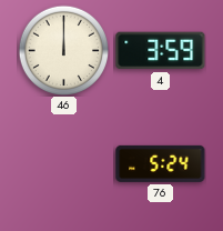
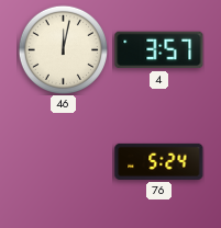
46: 12:00 -> 12:02
4: 3:59 -> 3:57
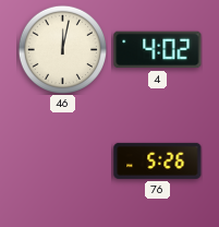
4: 3:57 -> 4:02
76: 5:24 -> 5:26
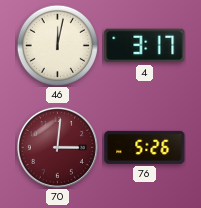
4: 4:02 -> 3:17
70: none -> 3:01
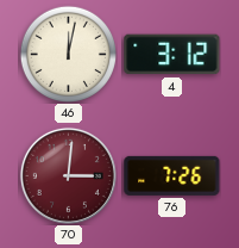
4: 3:17 -> 3:12
76: 5:26 -> 7:26
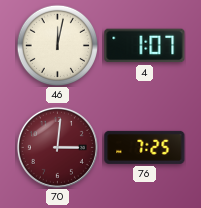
4: 3:12 -> 1:07
76: 7:26 -> 7:25
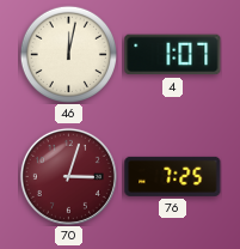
70: 3:01 -> 3:03
